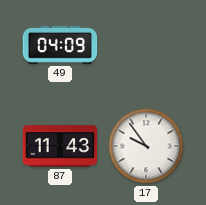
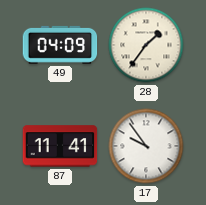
28: none -> 1:36
87: 11:43 -> 11:41
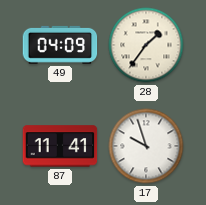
17: 9:54 -> 9:57
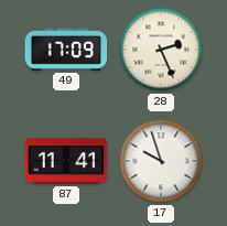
49: 04:09 -> 17:09
28: 1:36 -> 2:26
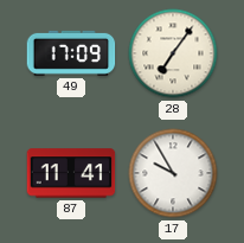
28: 2:26 -> 7:06
17: 9:57 -> 9:55
